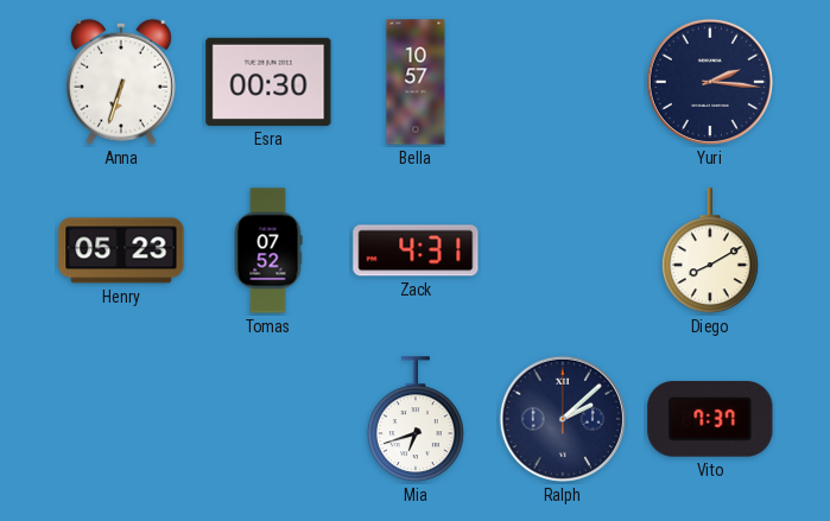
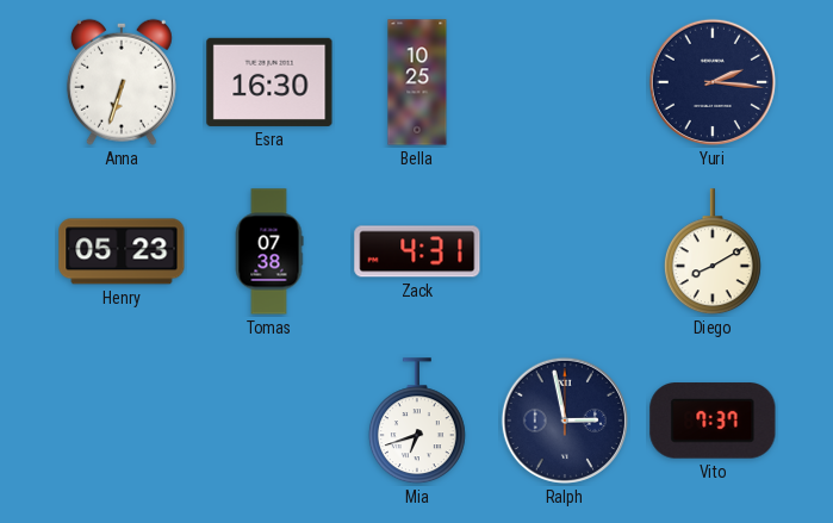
Esra: 00:30 -> 16:30
Bella: 10:57 -> 10:25
Tomas: 07:52 -> 07:38
Ralph: 2:08 -> 2:58
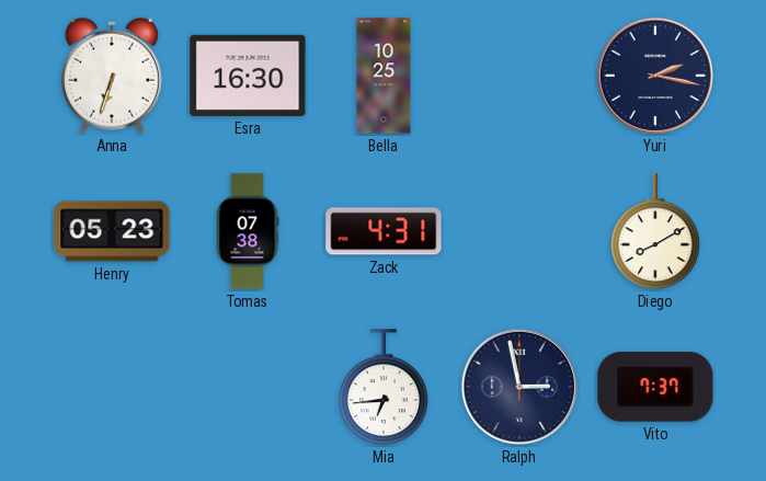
Yuri: 2:16 -> 2:17
Mia: 6:42 -> 6:44
